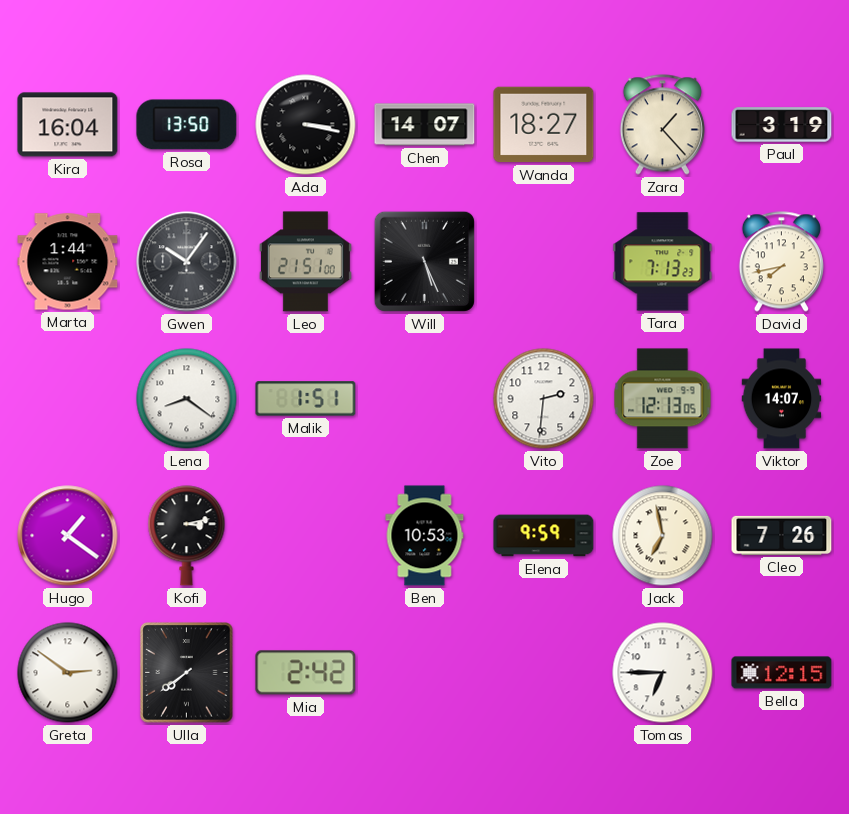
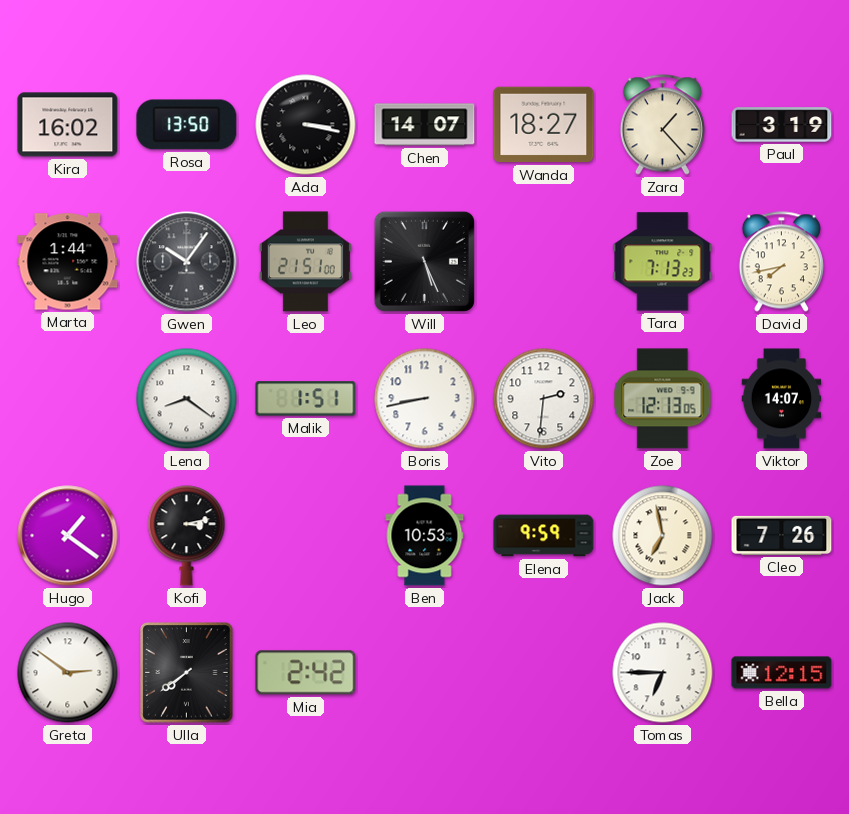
Kira: 16:04 -> 16:02
Boris: none -> 8:43
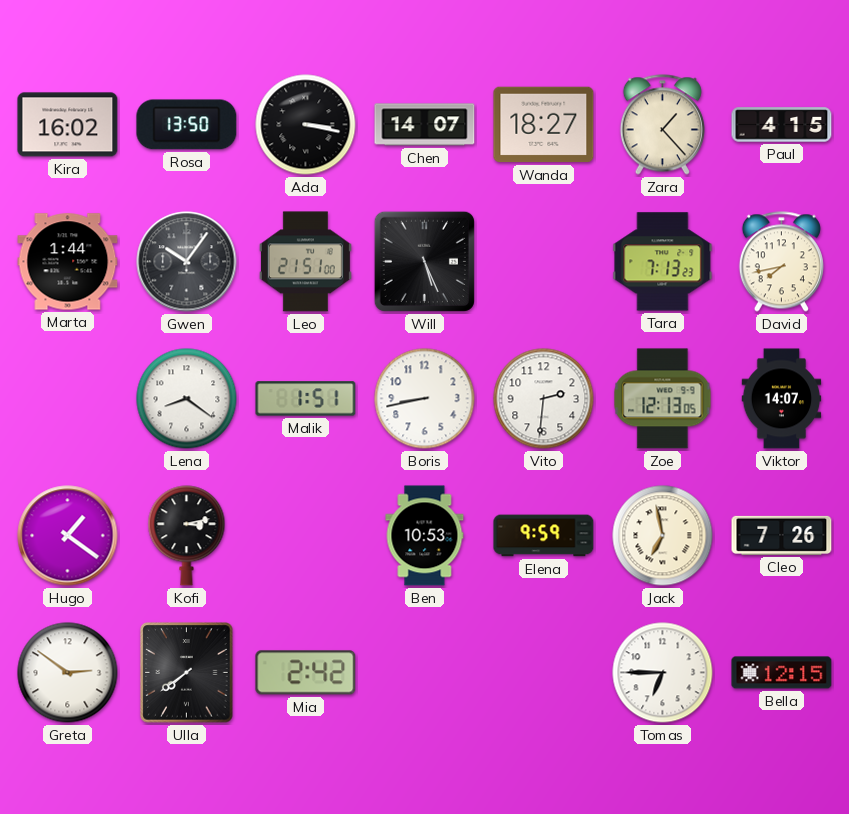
Paul: 3:19 -> 4:15
